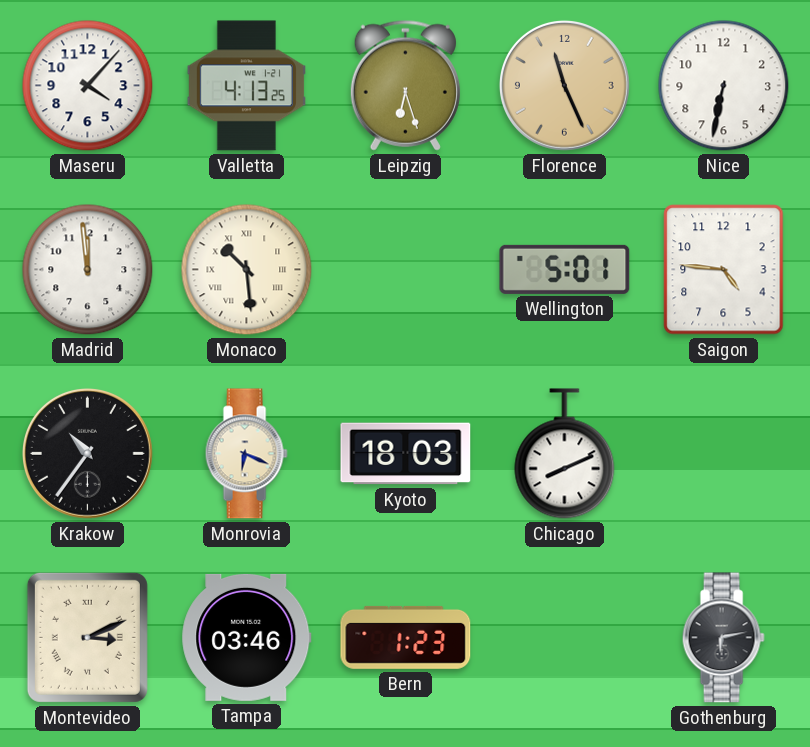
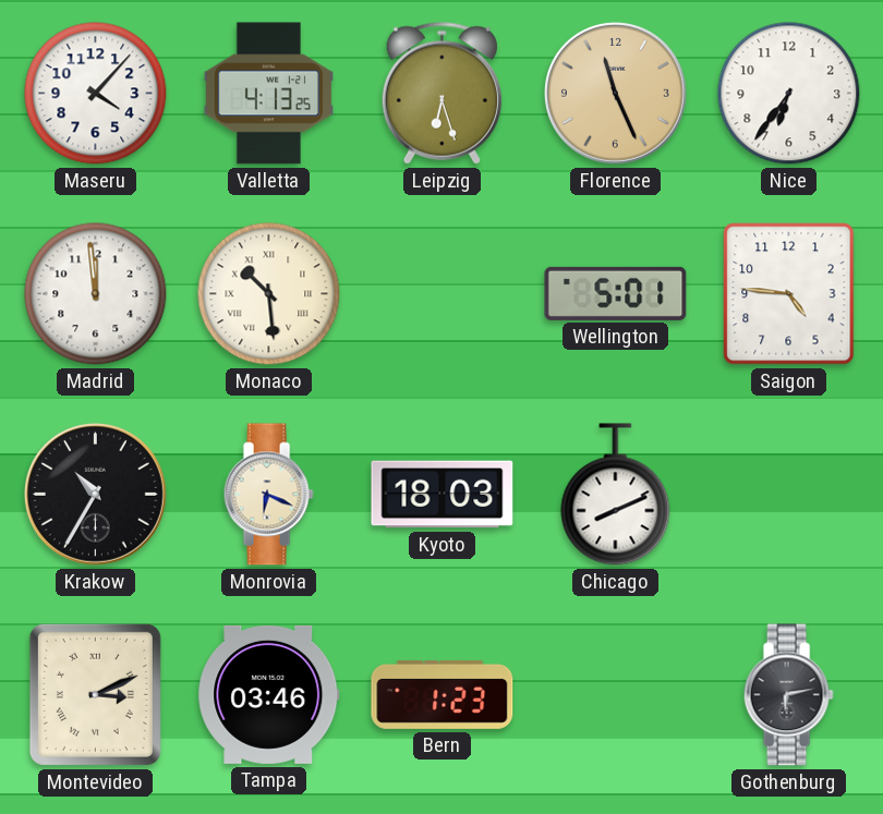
Nice: 6:32 -> 6:36
Krakow: 10:36 -> 10:35
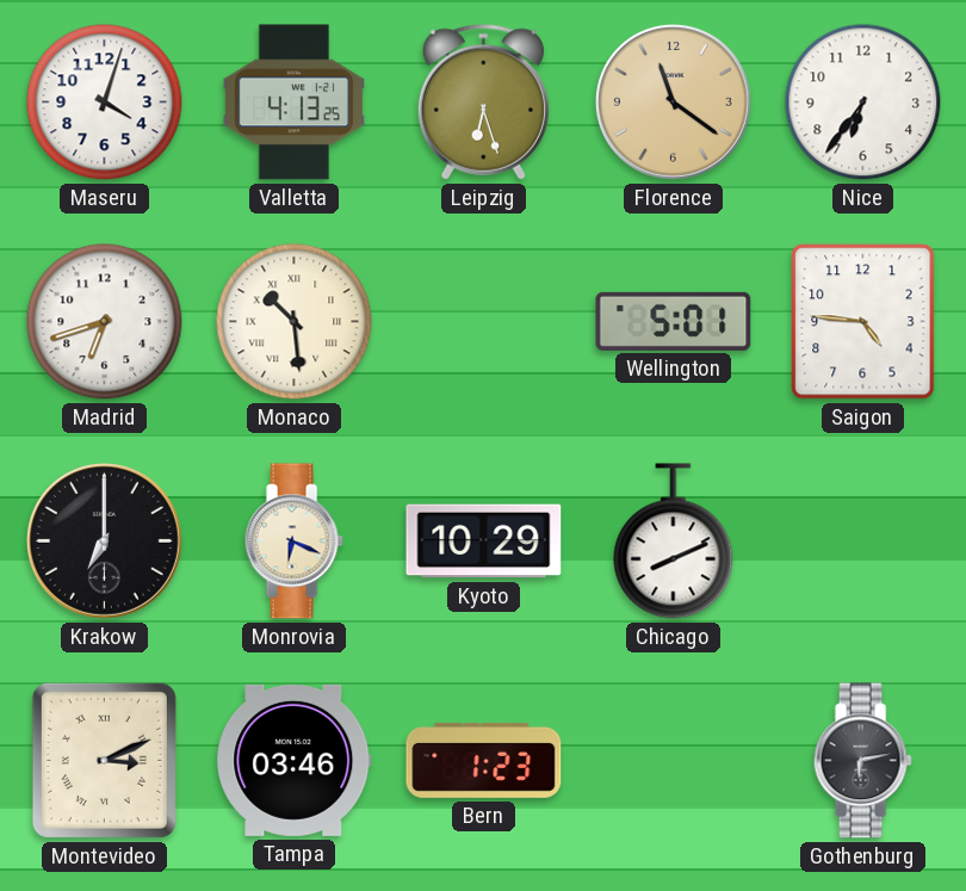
Maseru: 4:07 -> 4:03
Florence: 11:26 -> 11:21
Madrid: 11:59 -> 6:42
Krakow: 10:35 -> 7:00
Kyoto: 18:03 -> 10:29
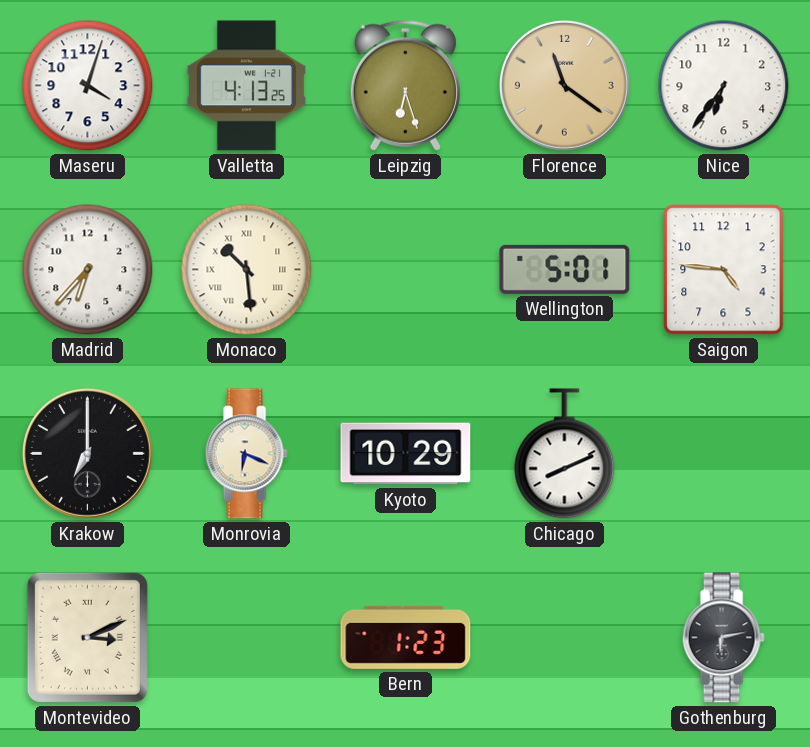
Madrid: 6:42 -> 6:37
Tampa: 03:46 -> none
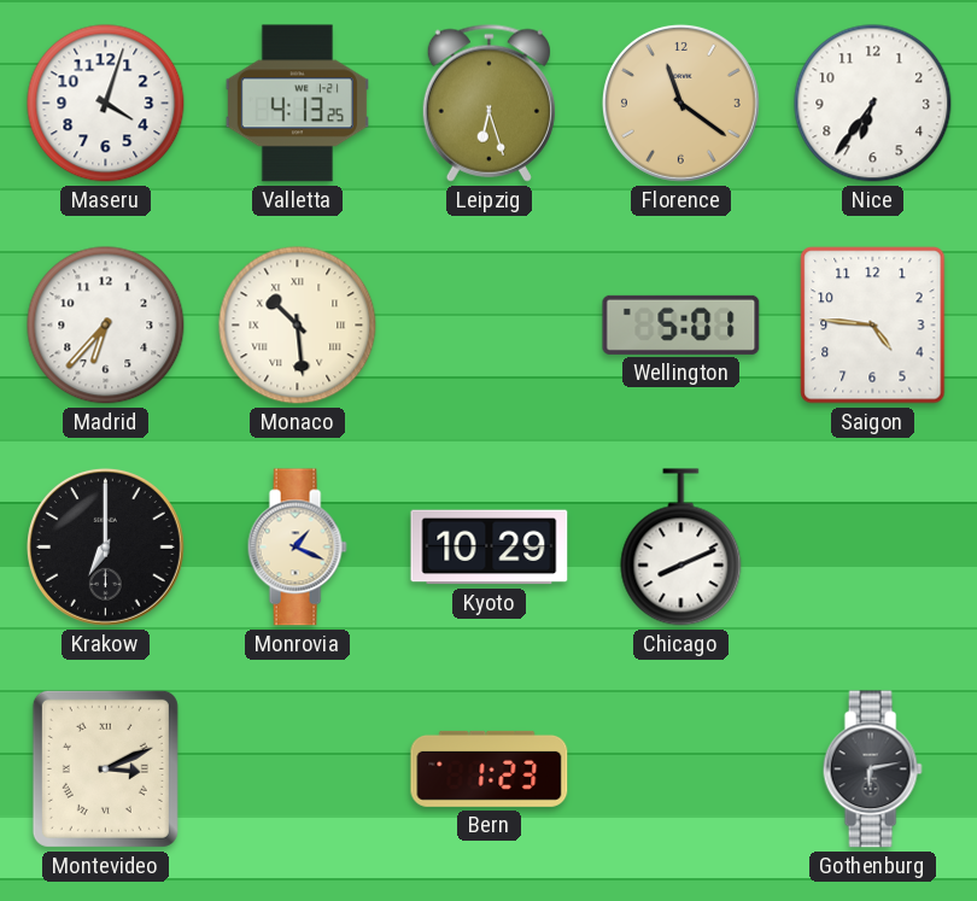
Monrovia: 6:19 -> 1:19
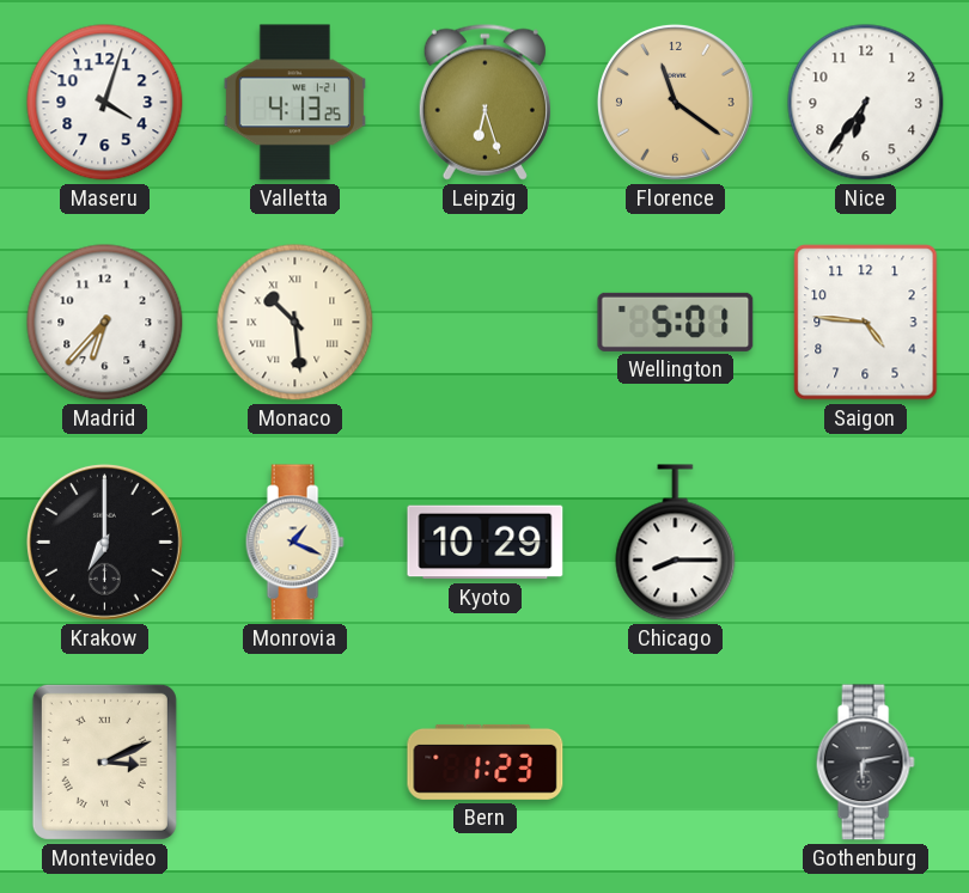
Chicago: 8:11 -> 8:15
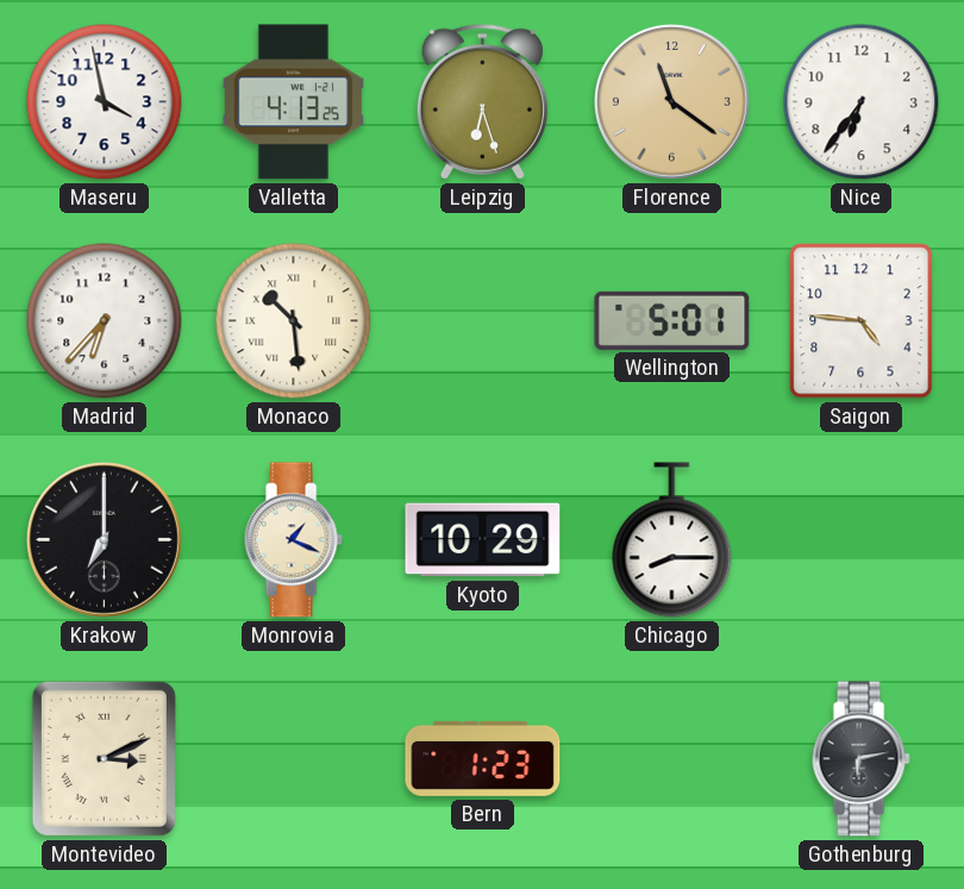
Maseru: 4:03 -> 3:58
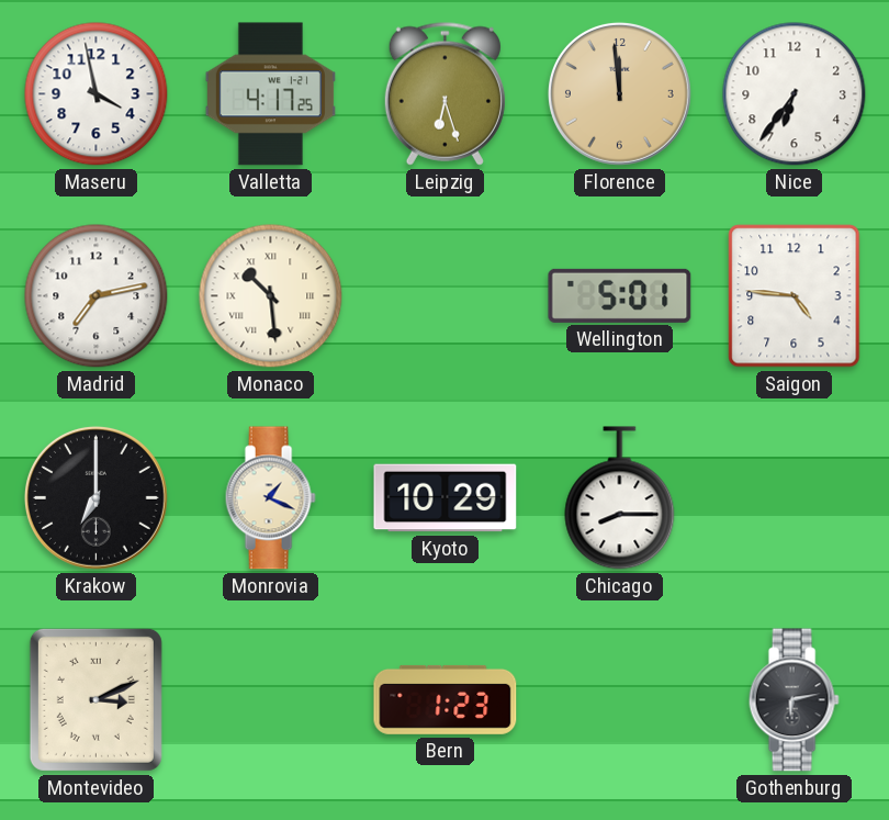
Valletta: 4:13 -> 4:17
Florence: 11:21 -> 11:59
Madrid: 6:37 -> 7:13
